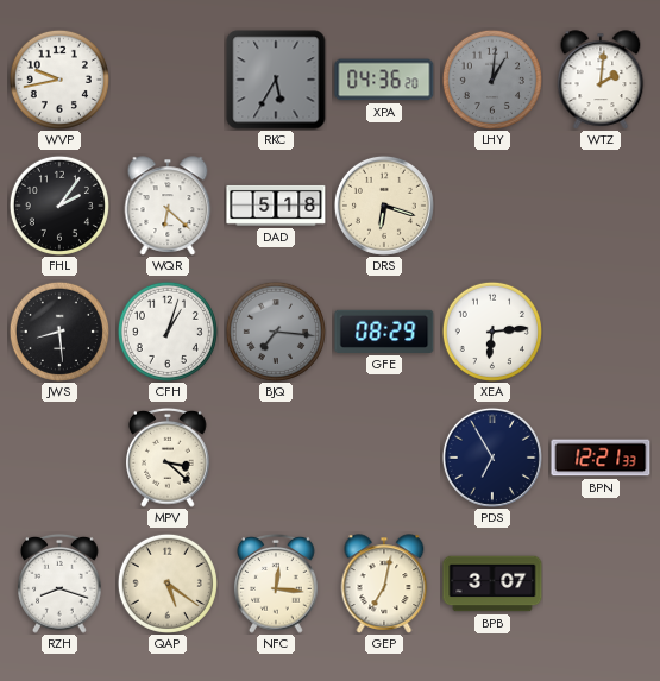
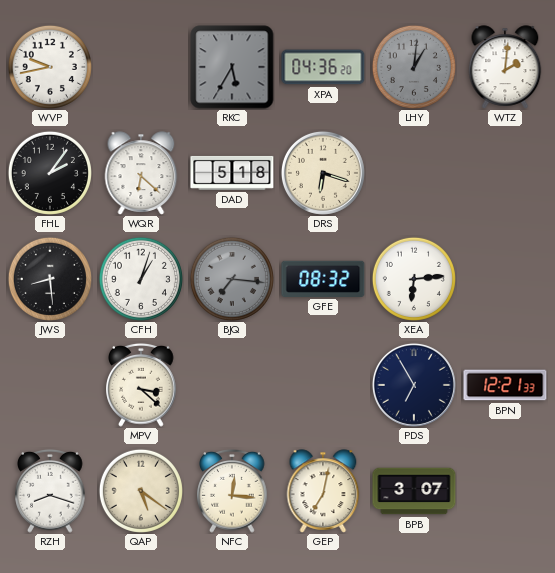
GFE: 08:29 -> 08:32
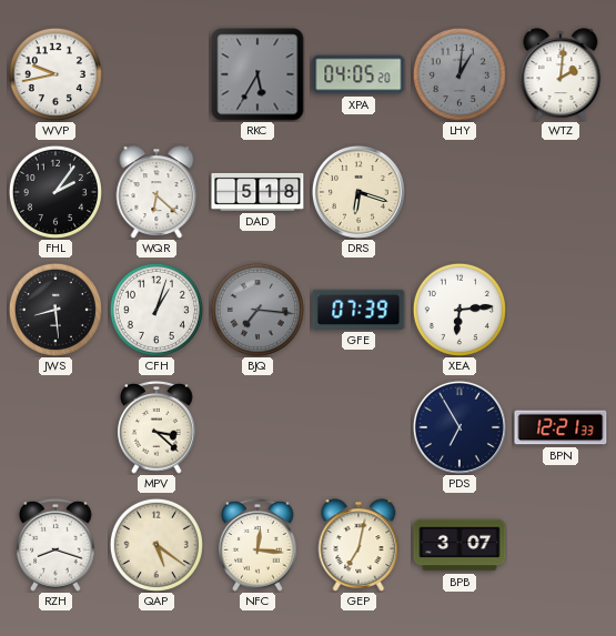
XPA: 04:36 -> 04:05
GFE: 08:32 -> 07:39
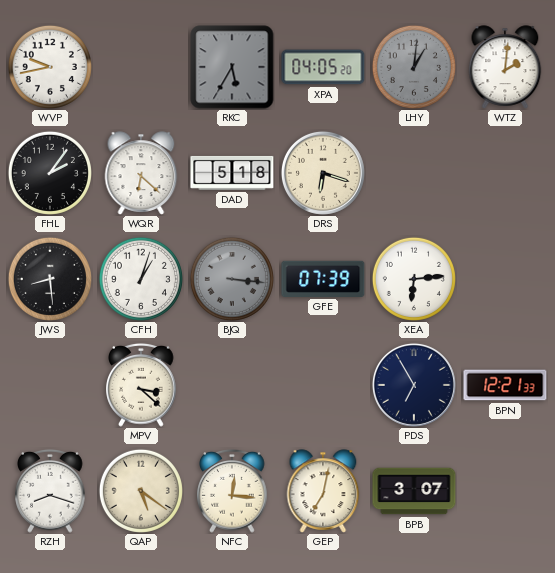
BJQ: 7:16 -> 3:16
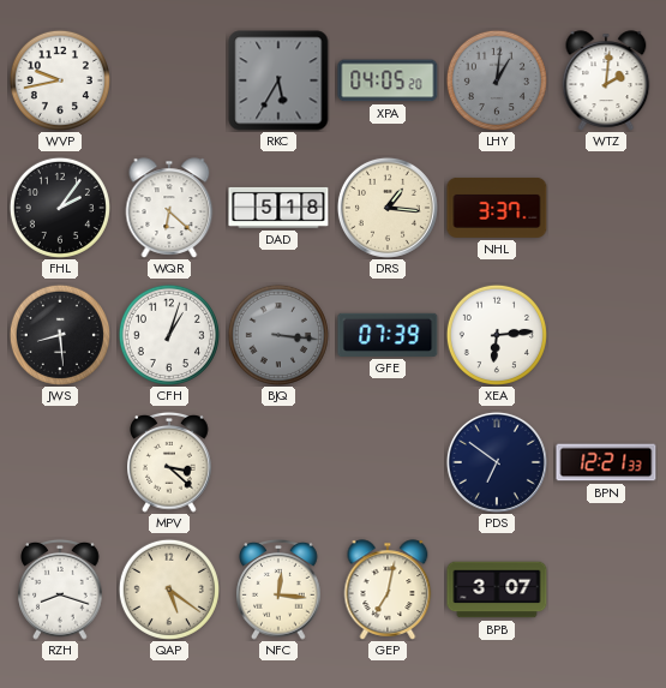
DRS: 6:18 -> 1:16
NHL: none -> 3:37
PDS: 6:55 -> 6:51
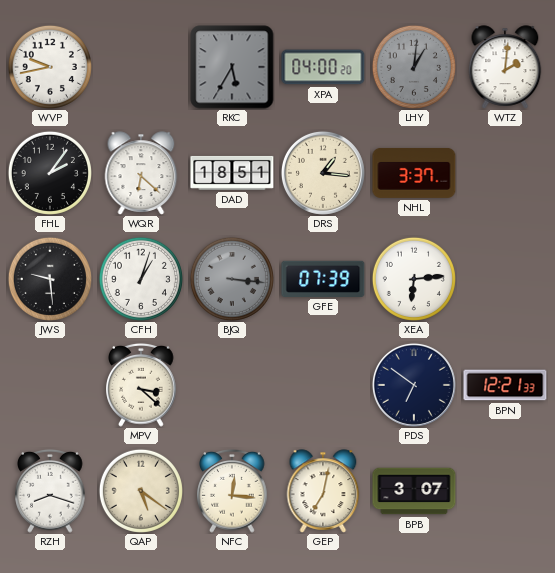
XPA: 04:05 -> 04:00
DAD: 5:18 -> 18:51
JWS: 8:29 -> 9:29
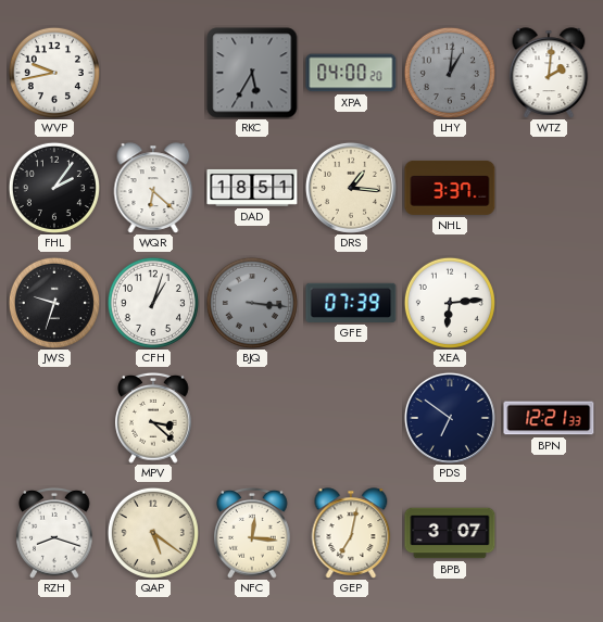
JWS: 9:29 -> 9:33
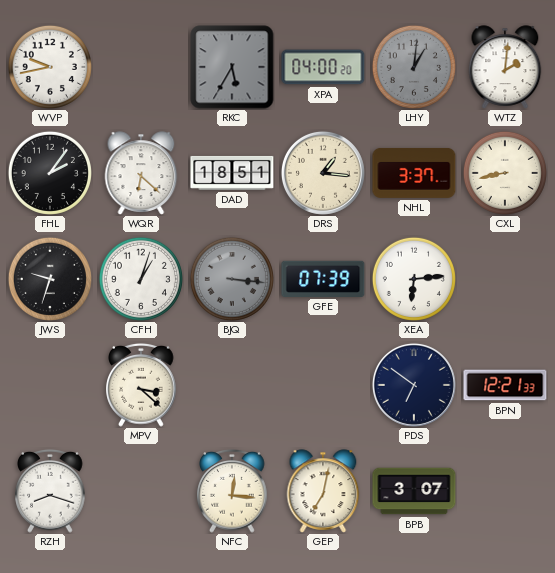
CXL: none -> 8:43
QAP: 5:21 -> none
